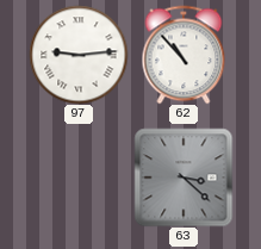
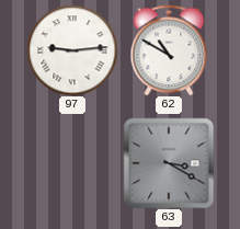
62: 10:53 -> 10:50
63: 3:22 -> 3:20
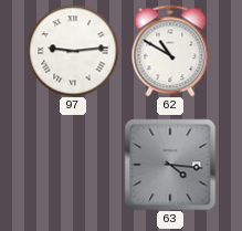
63: 3:20 -> 4:16
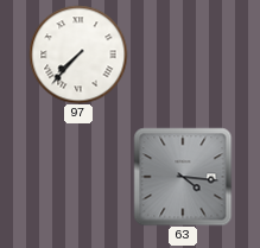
97: 9:14 -> 7:37
62: 10:50 -> none
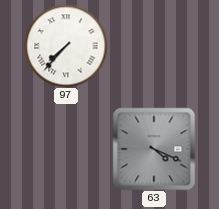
63: 4:16 -> 4:19
